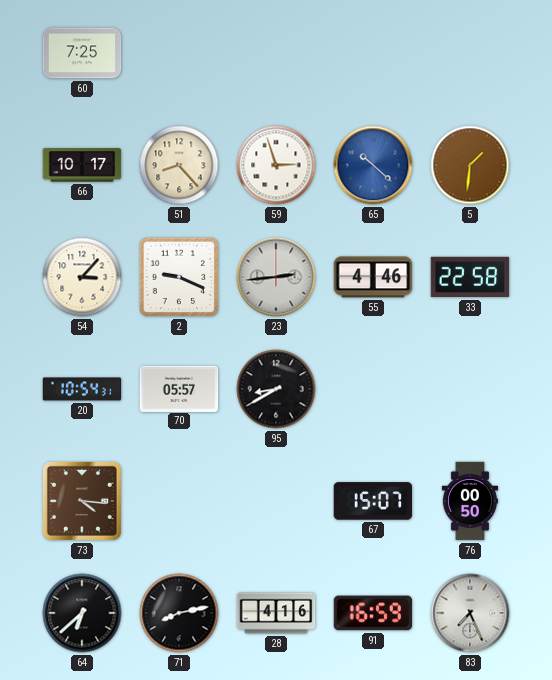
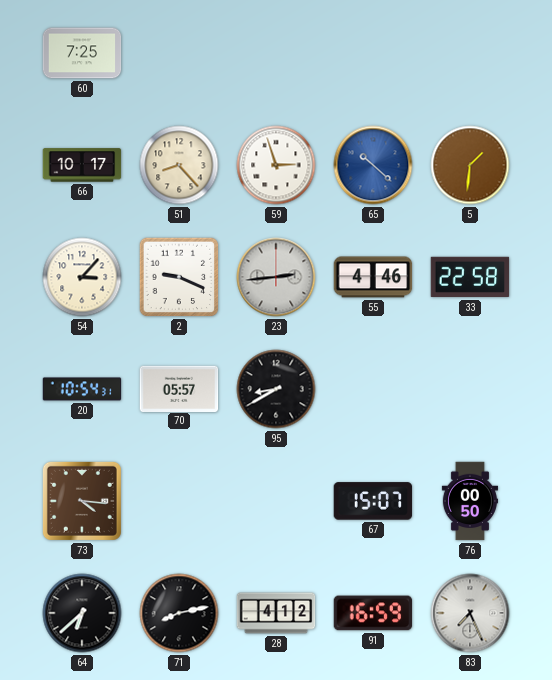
28: 4:16 -> 4:12
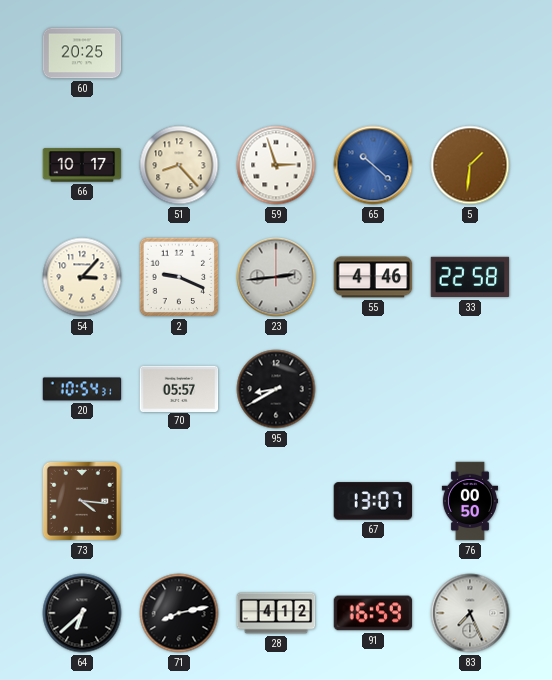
60: 7:25 -> 20:25
67: 15:07 -> 13:07
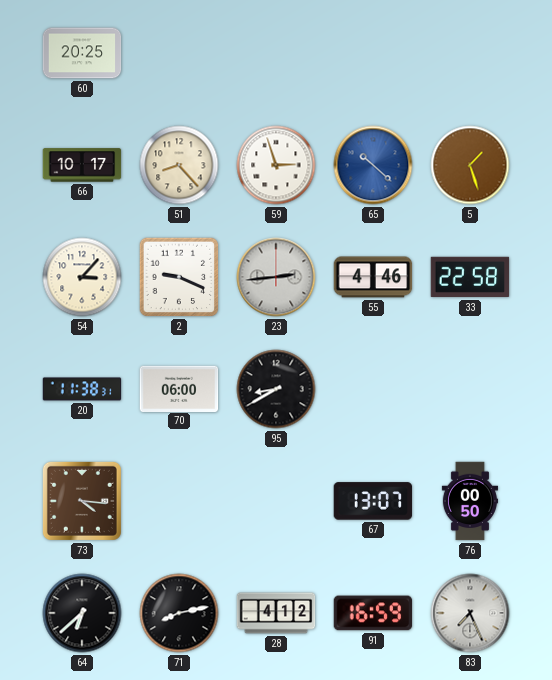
5: 1:31 -> 1:27
20: 10:54 -> 11:38
70: 05:57 -> 06:00
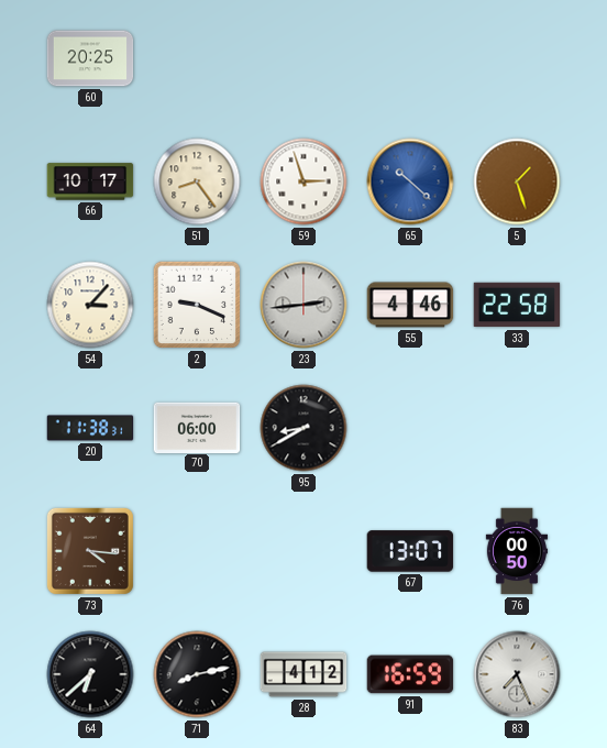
51: 8:23 -> 8:24
